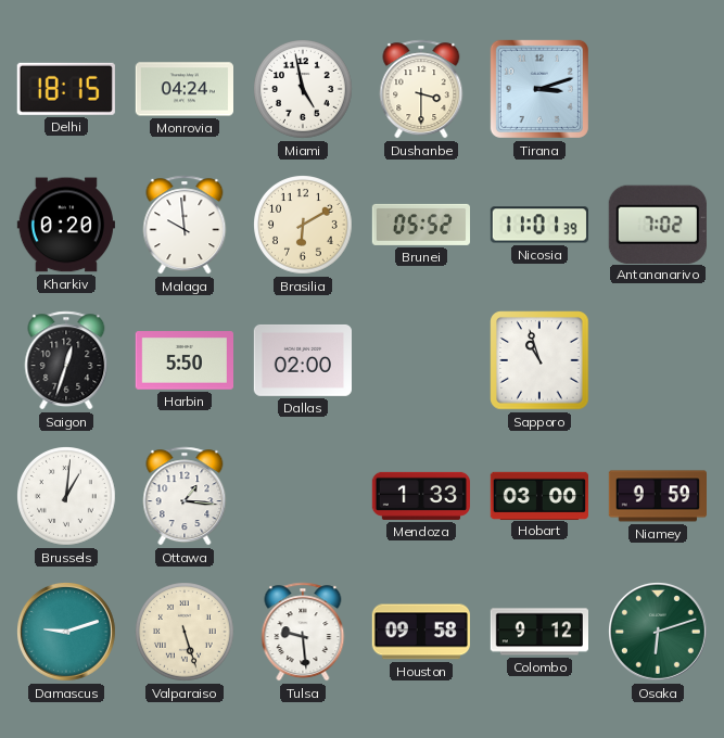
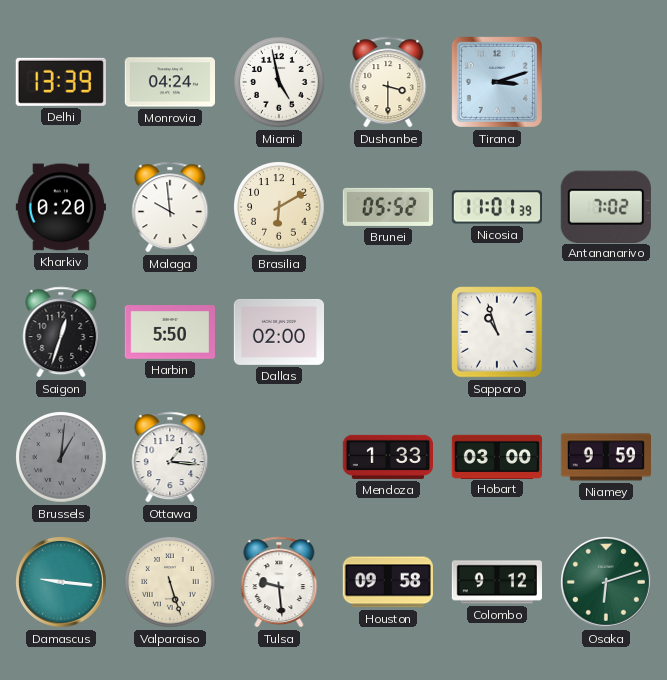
Delhi: 18:15 -> 13:39
Brussels dial: white -> grey
Damascus: 9:12 -> 9:16
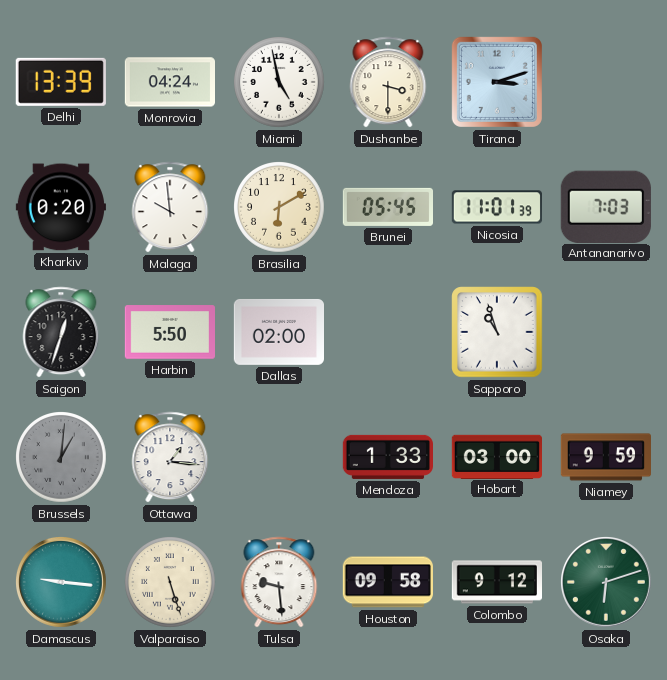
Brunei: 05:52 -> 05:45
Antananarivo: 7:02 -> 7:03
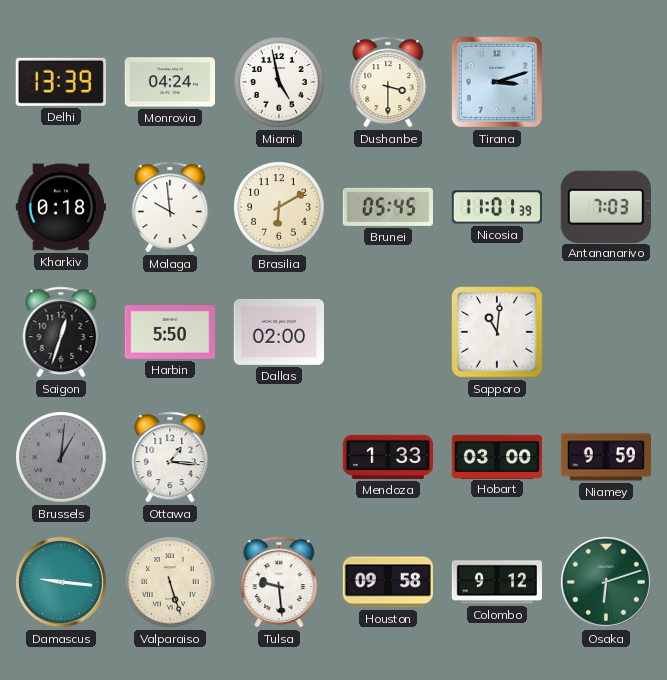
Kharkiv: 0:20 -> 0:18
Sapporo: 10:57 -> 11:01
